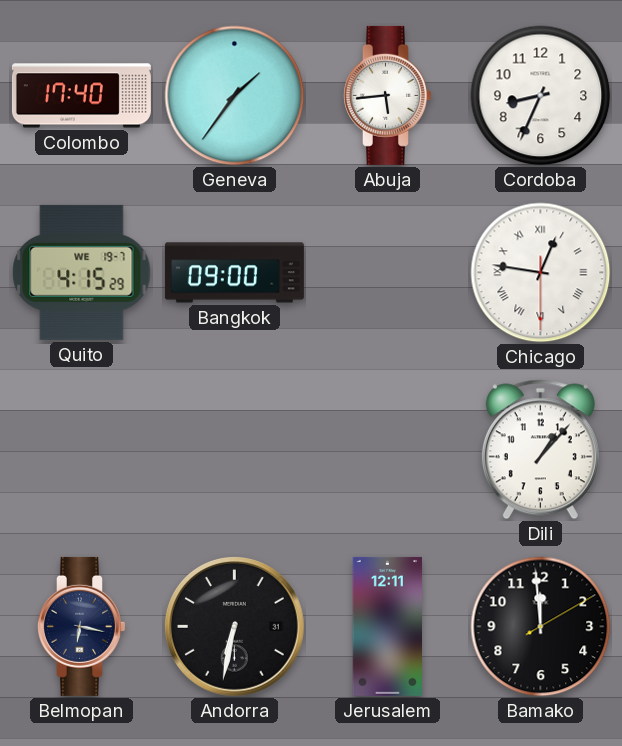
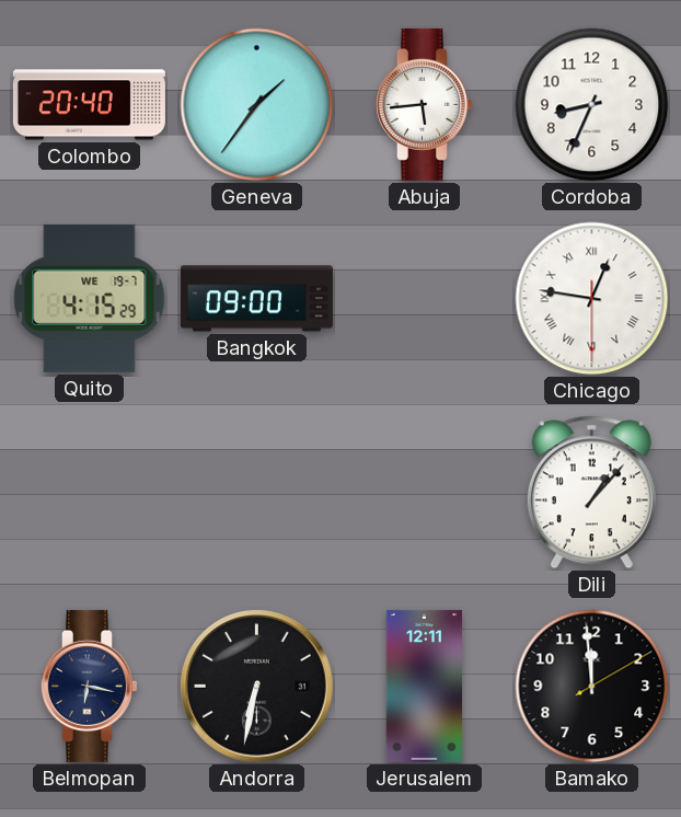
Colombo: 17:40 -> 20:40
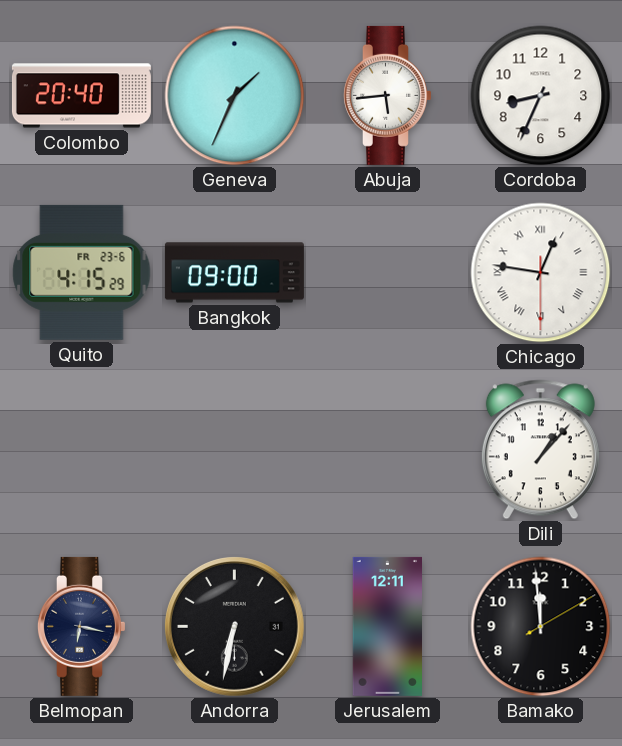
Geneva: 1:36 -> 1:34
Quito date: WE 19-7 -> FR 23-6
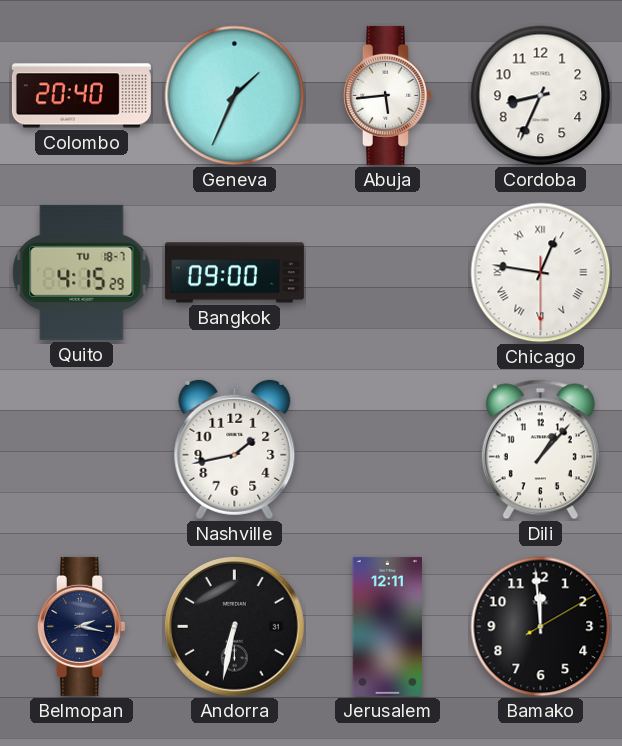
Quito date: FR 23-6 -> TU 18-7
Nashville: none -> 1:43
Belmopan: 6:17 -> 2:17
